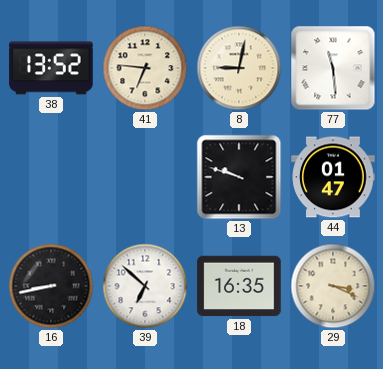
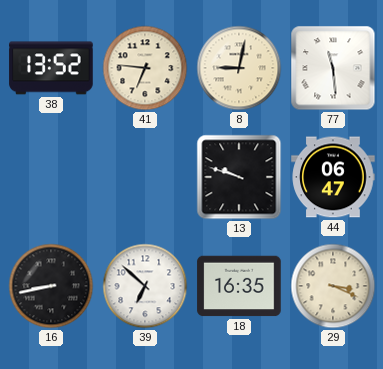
44: 01:47 -> 06:47
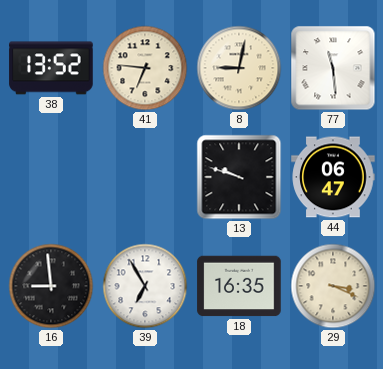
16: 8:43 -> 8:59
39: 6:52 -> 6:55
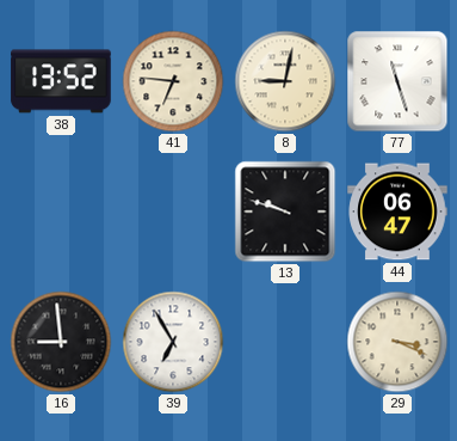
77: 11:29 -> 11:27
18: 16:35 -> none
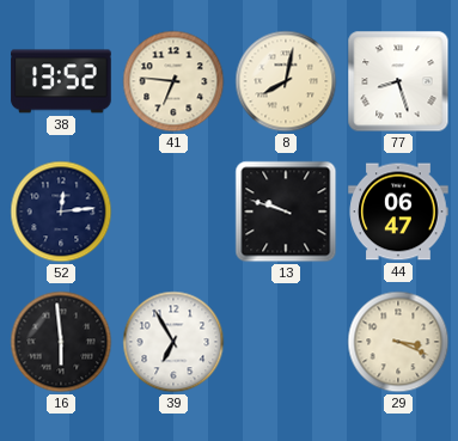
8: 9:02 -> 8:02
77: 11:27 -> 8:27
52: none -> 12:14
16: 8:59 -> 5:59
